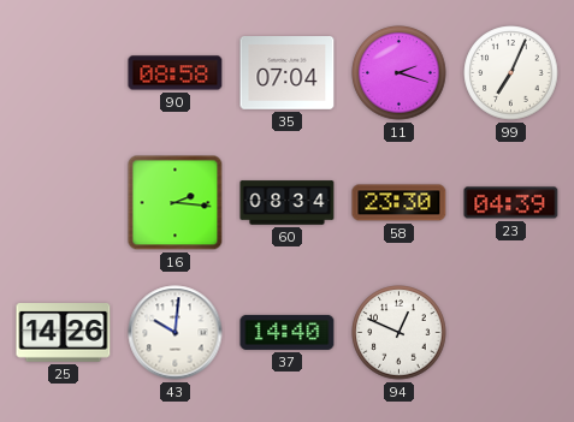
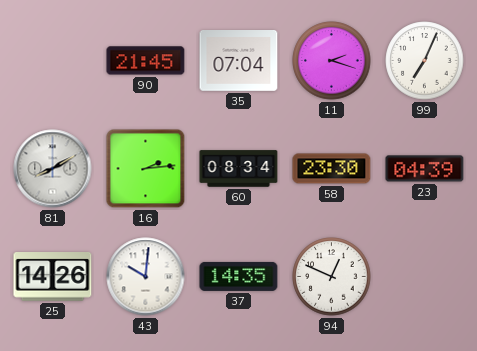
90: 08:58 -> 21:45
81: none -> 8:10
16: 2:16 -> 2:14
37: 14:40 -> 14:35
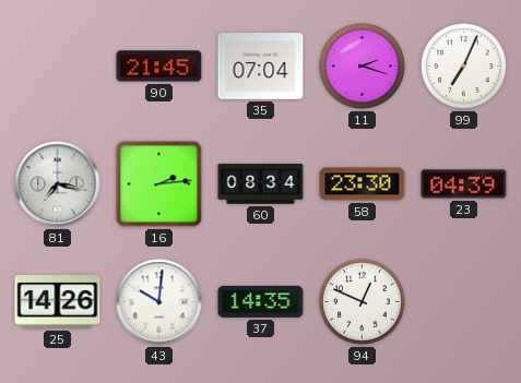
81: 8:10 -> 7:17
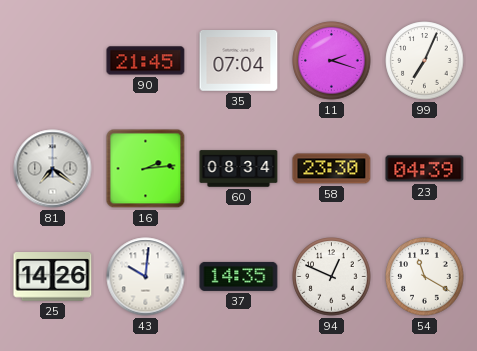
81: 7:17 -> 7:21
54: none -> 11:20
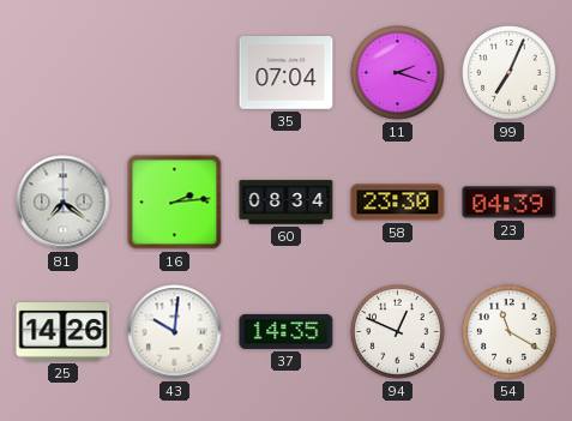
90: 21:45 -> none
